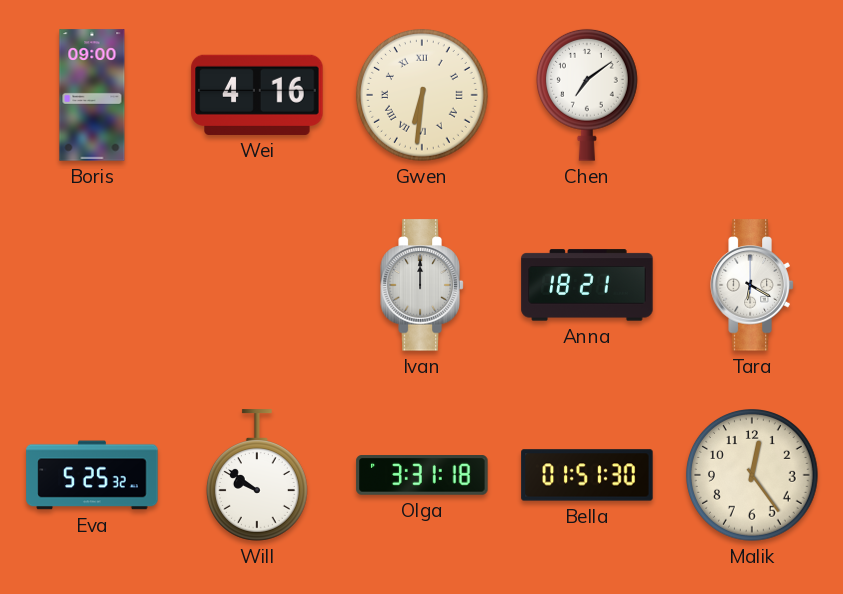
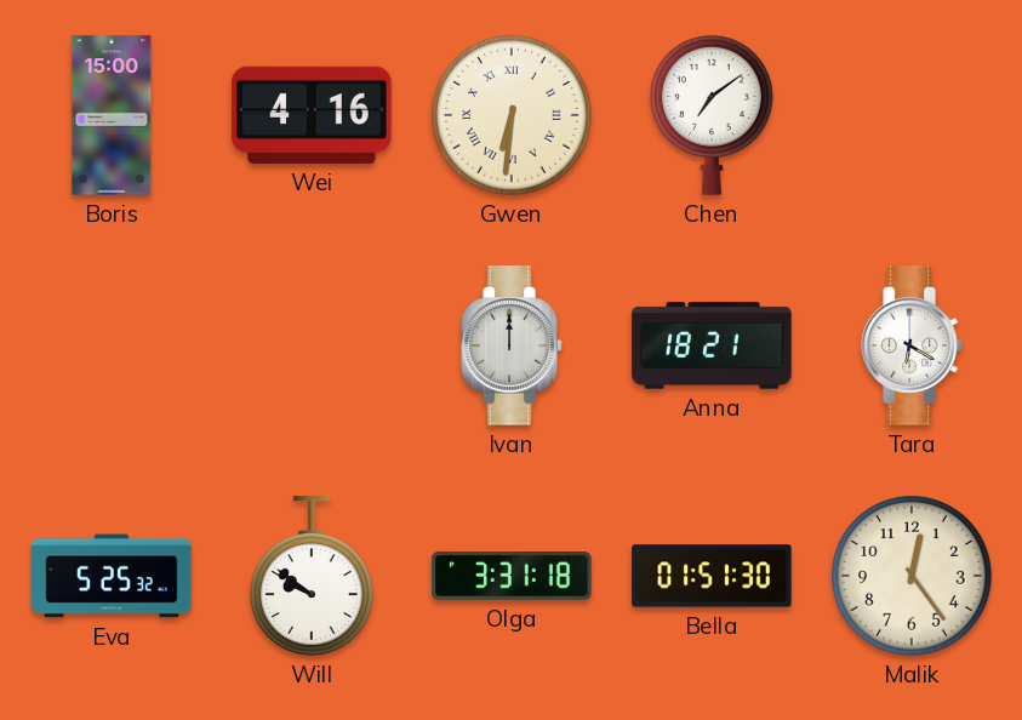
Boris: 09:00 -> 15:00
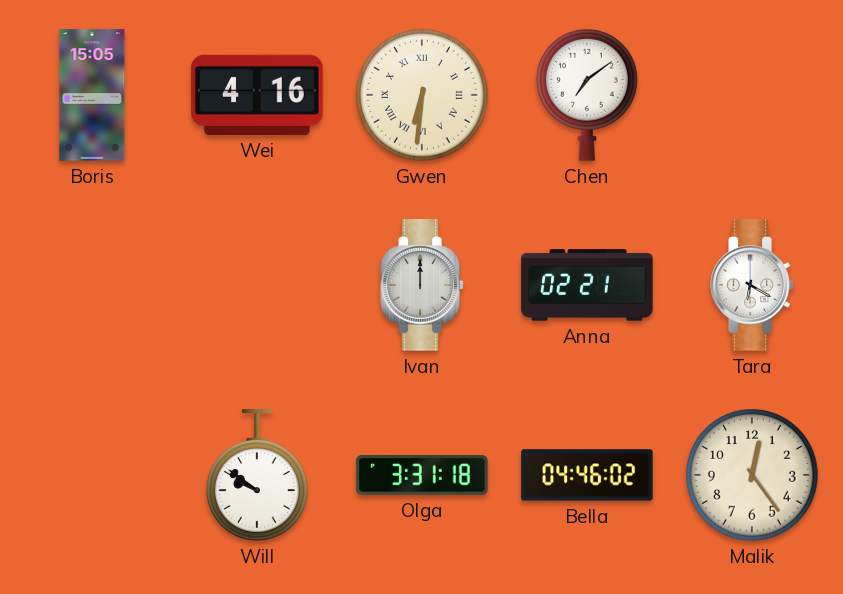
Boris: 15:00 -> 15:05
Anna: 18:21 -> 02:21
Eva: 5:25 -> none
Bella: 01:51 -> 04:46
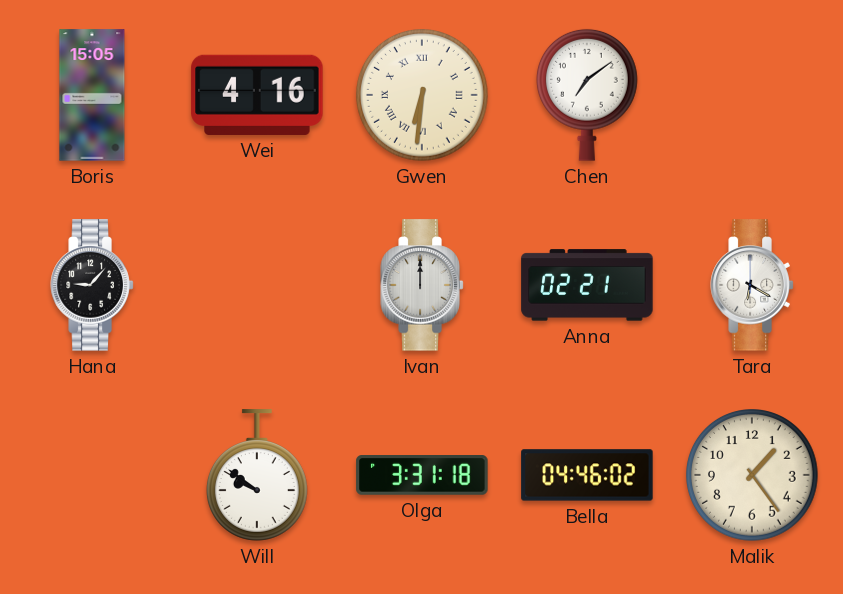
Hana: none -> 9:07
Malik: 12:24 -> 1:24
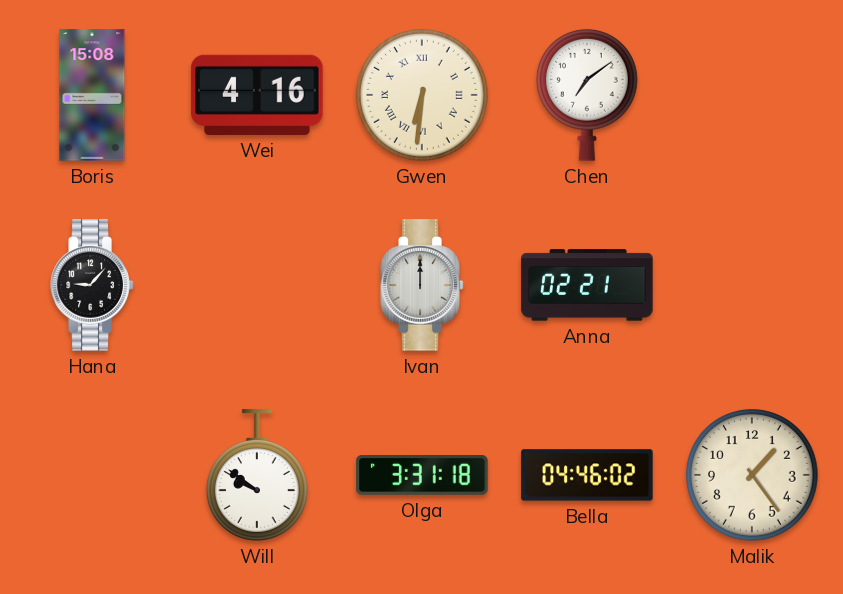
Boris: 15:05 -> 15:08
Tara: 6:20 -> none
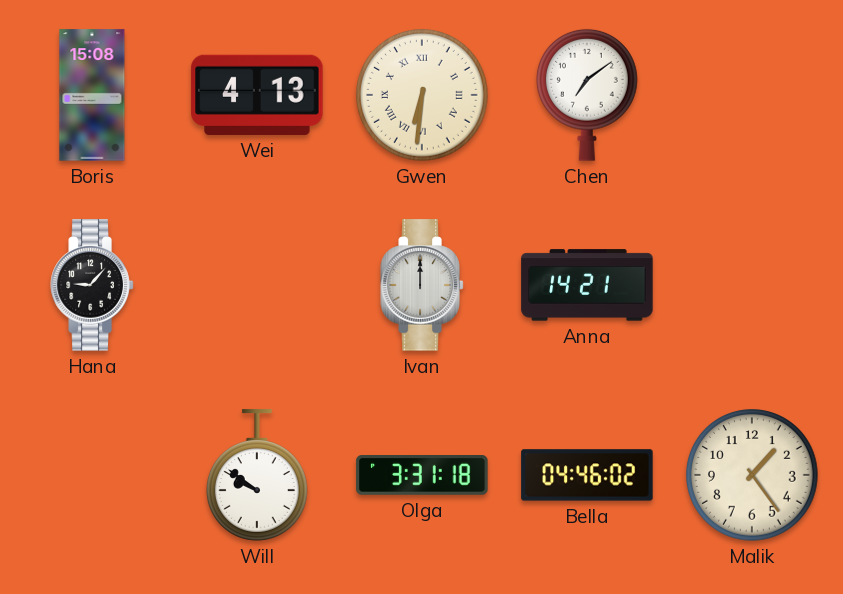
Wei: 4:16 -> 4:13
Anna: 02:21 -> 14:21
